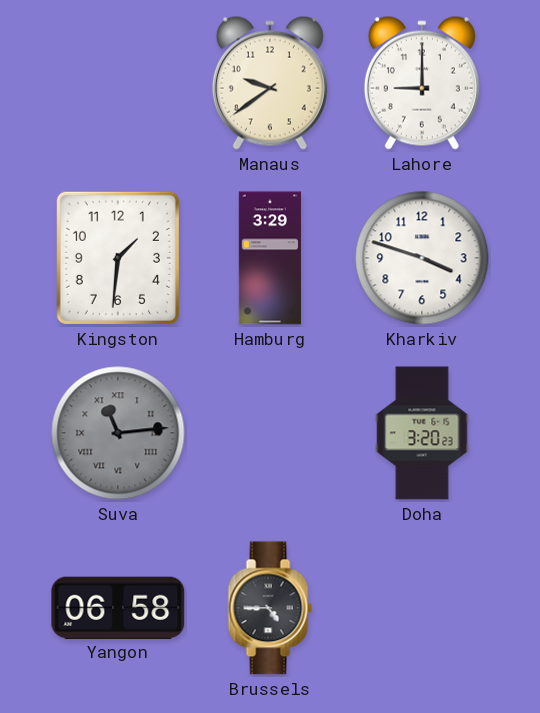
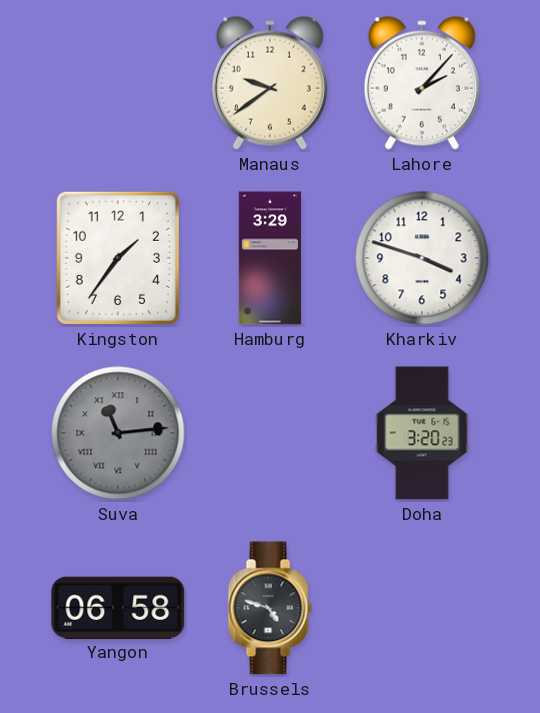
Lahore: 9:00 -> 2:07
Kingston: 1:31 -> 1:36
Brussels: 4:45 -> 4:48
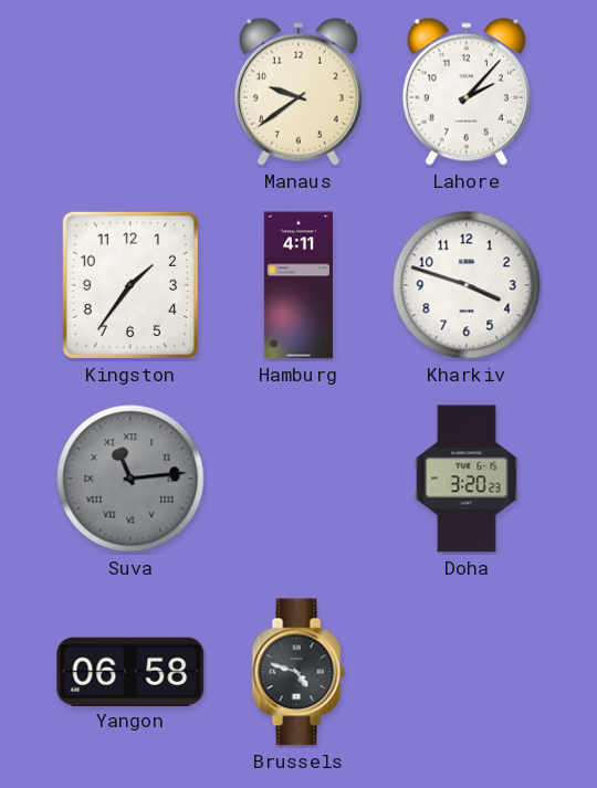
Hamburg: 3:29 -> 4:11
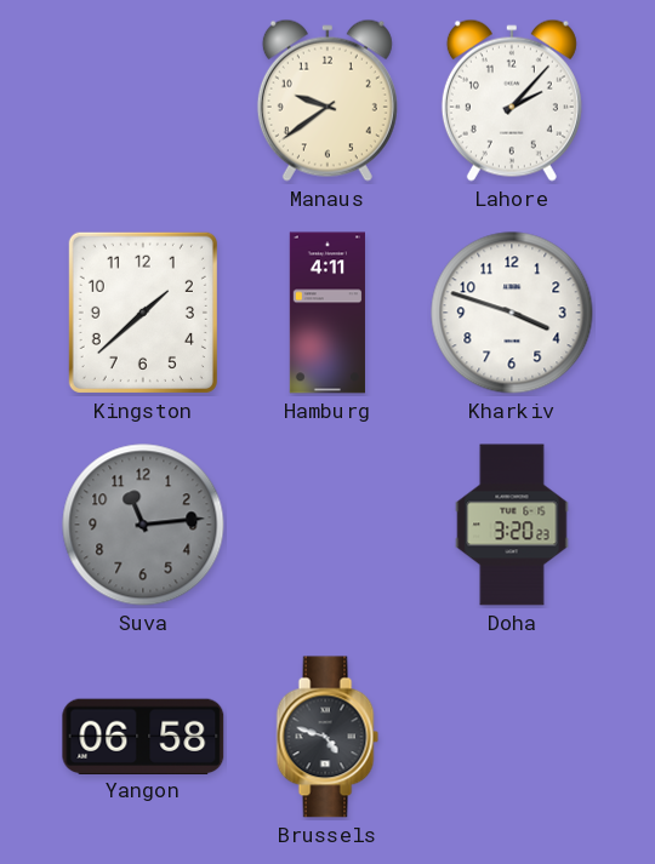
Kingston: 1:36 -> 1:38
Suva numerals: Roman -> Arabic
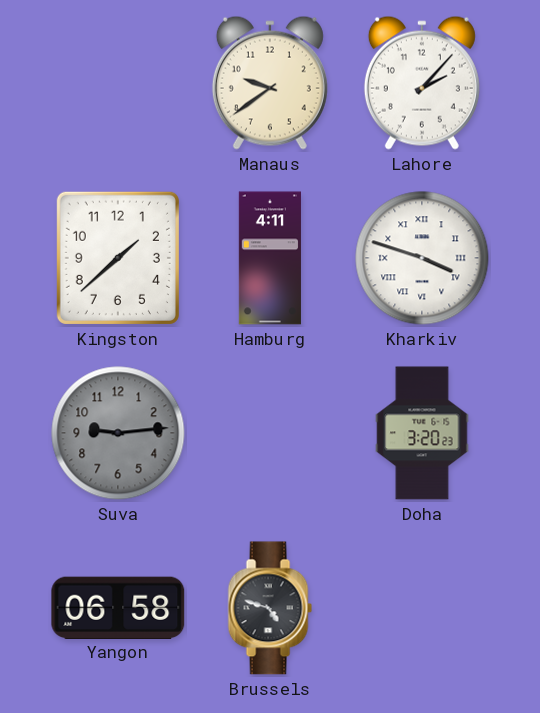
Kharkiv numerals: Arabic -> Roman
Suva: 11:14 -> 9:14
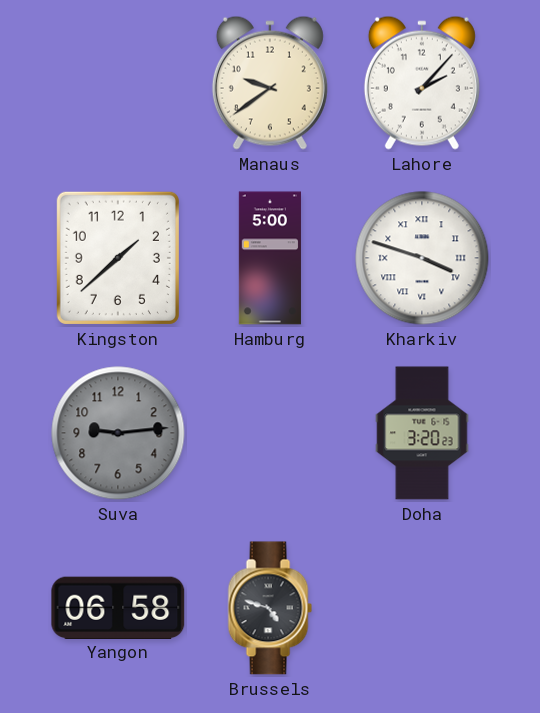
Hamburg: 4:11 -> 5:00
